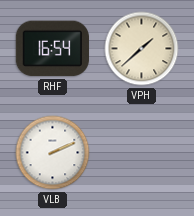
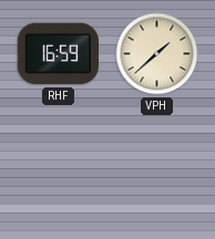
RHF: 16:54 -> 16:59
VLB: 2:11 -> none
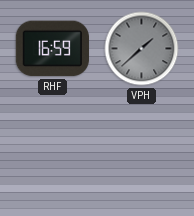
VPH dial: cream -> grey
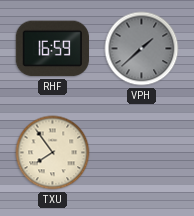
TXU: none -> 7:54
